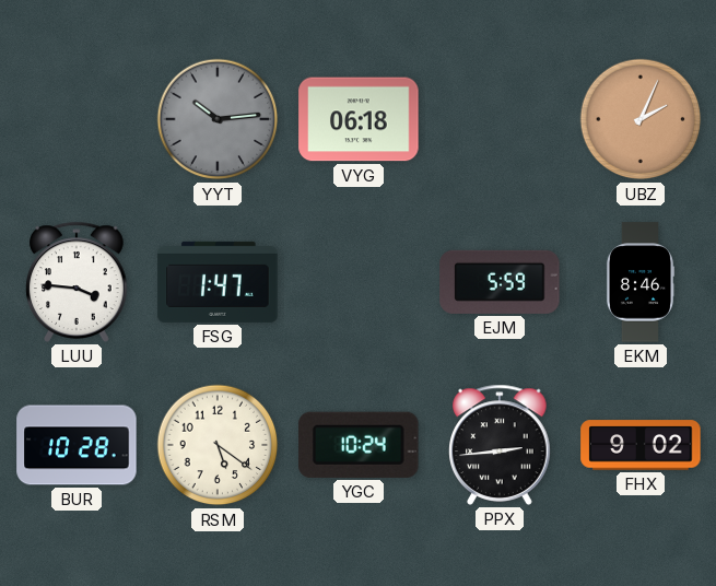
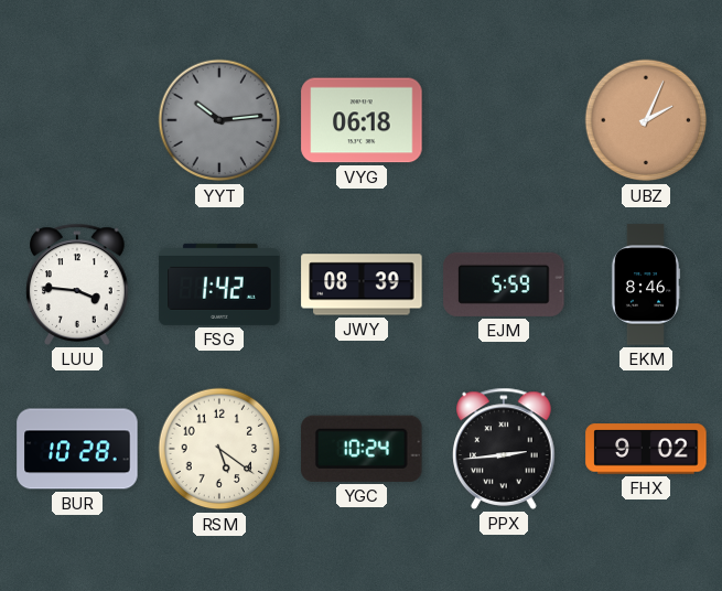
FSG: 1:47 -> 1:42
JWY: none -> 08:39
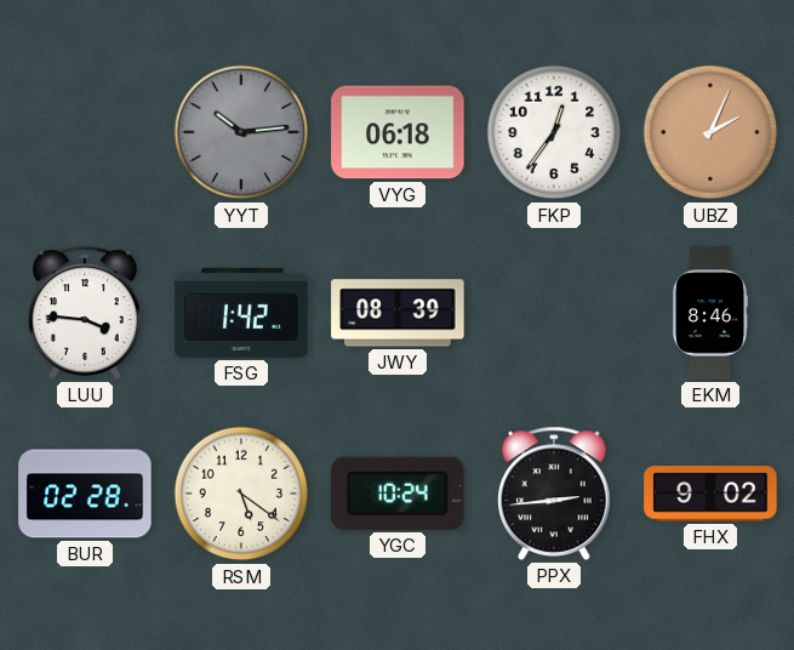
FKP: none -> 12:36
EJM: 5:59 -> none
BUR: 10:28 -> 02:28
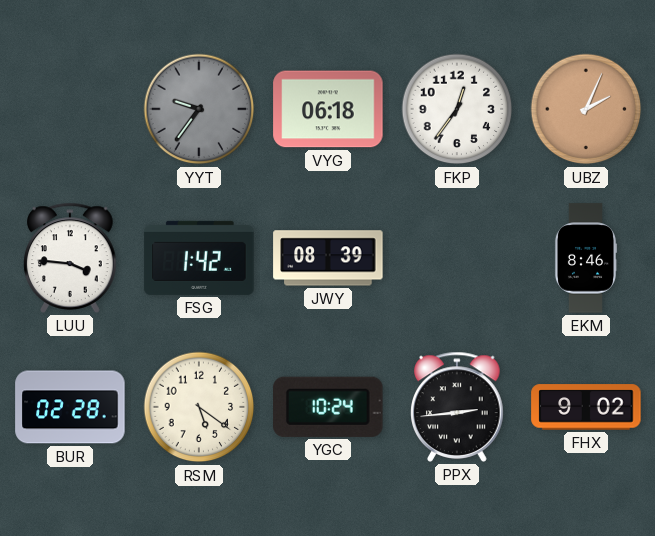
YYT: 10:14 -> 9:36
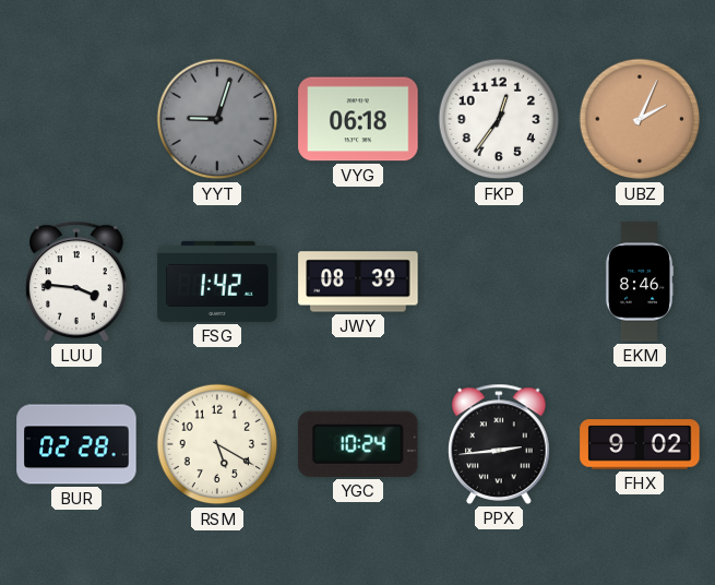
YYT: 9:36 -> 9:03
RSM: 5:21 -> 5:20
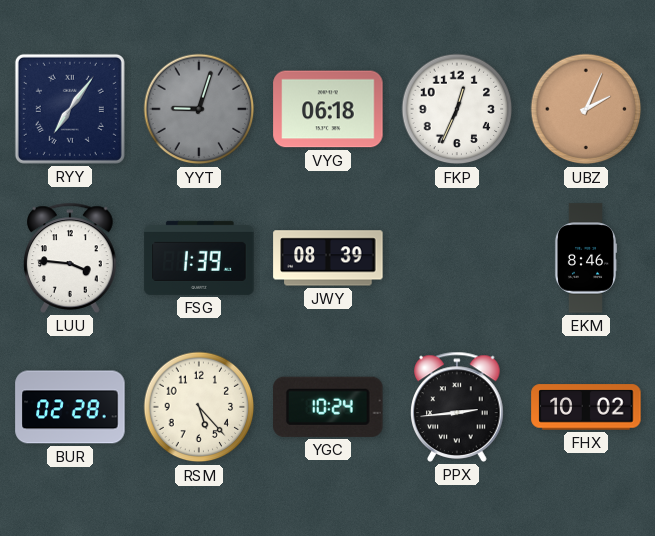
RYY: none -> 7:06
FKP: 12:36 -> 12:34
FSG: 1:42 -> 1:39
RSM: 5:20 -> 5:23
FHX: 9:02 -> 10:02
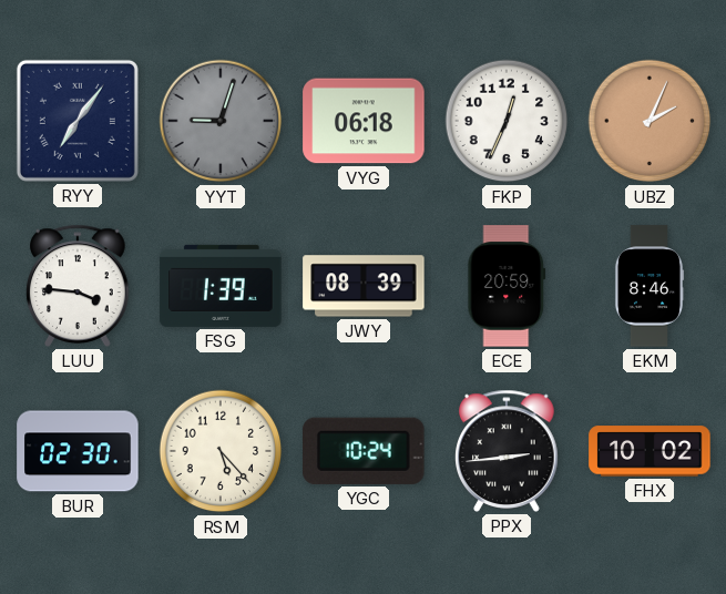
ECE: none -> 20:59
BUR: 02:28 -> 02:30
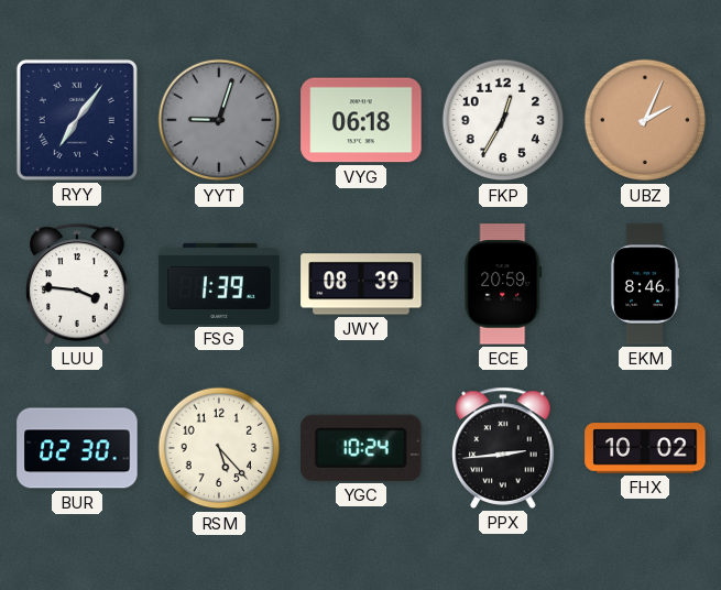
FKP: 12:34 -> 12:35
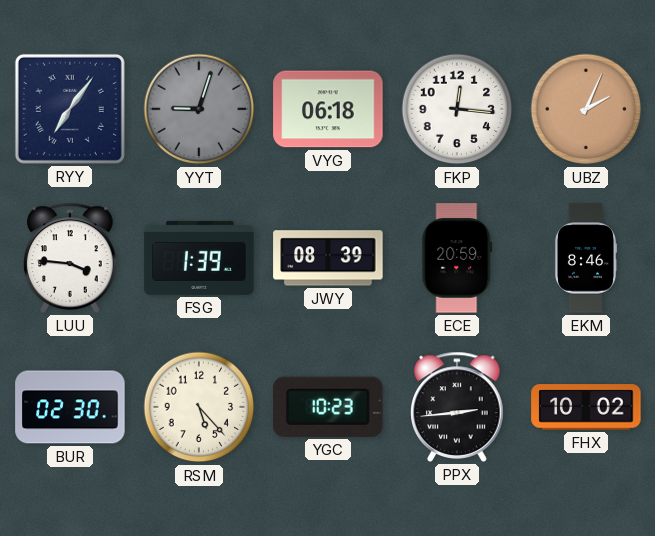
FKP: 12:35 -> 12:16
YGC: 10:24 -> 10:23
